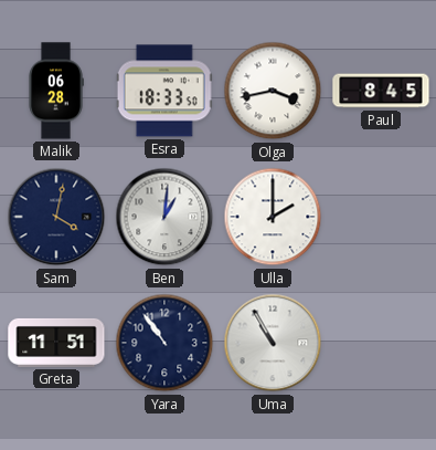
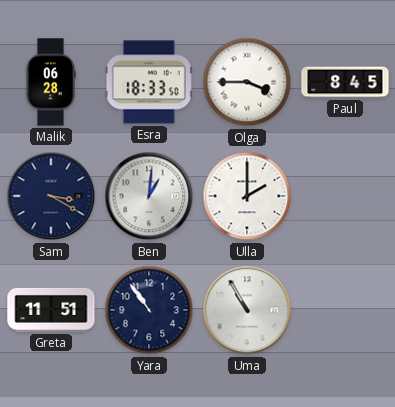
Olga: 3:43 -> 3:45
Sam: 4:02 -> 3:20
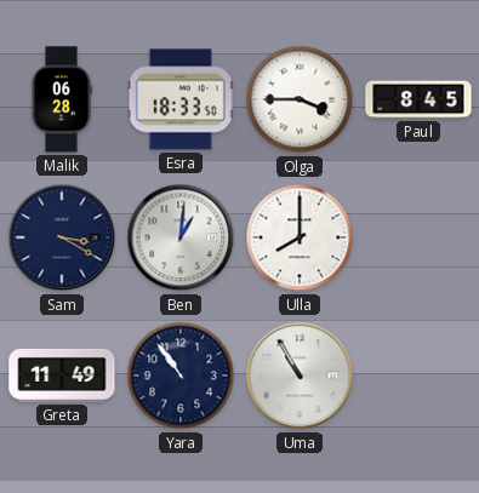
Ulla: 2:00 -> 8:00
Greta: 11:51 -> 11:49
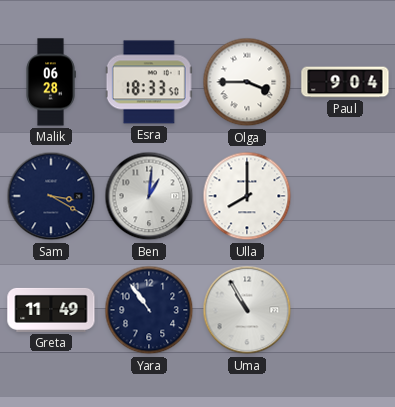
Paul: 8:45 -> 9:04
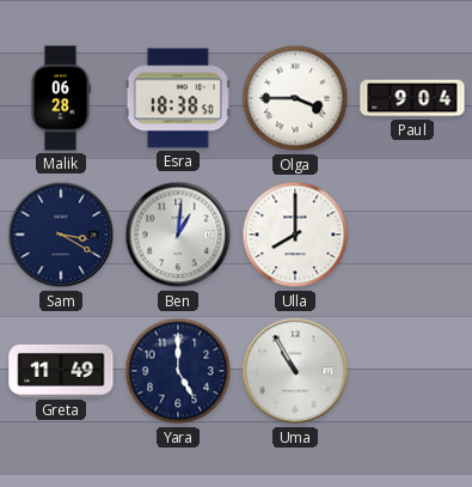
Esra: 18:33 -> 18:38
Yara: 10:54 -> 5:00
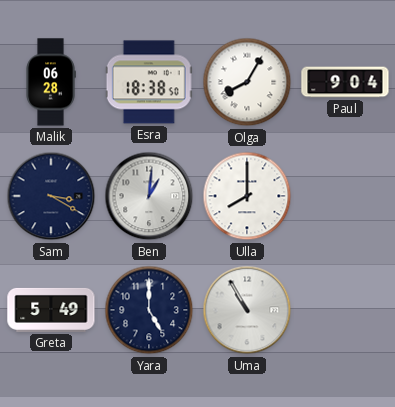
Olga: 3:45 -> 8:05
Greta: 11:49 -> 5:49
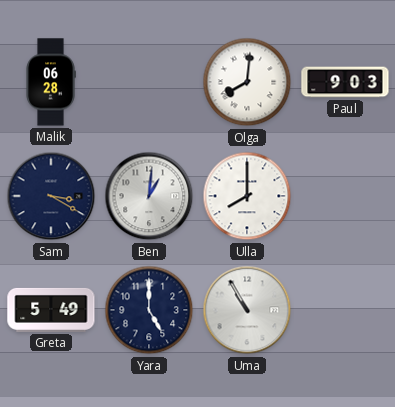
Esra: 18:38 -> none
Olga: 8:05 -> 8:01
Paul: 9:04 -> 9:03
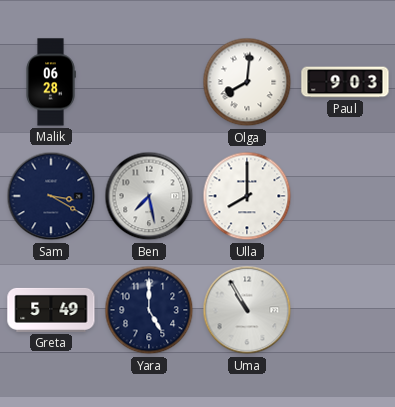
Ben: 1:01 -> 7:28
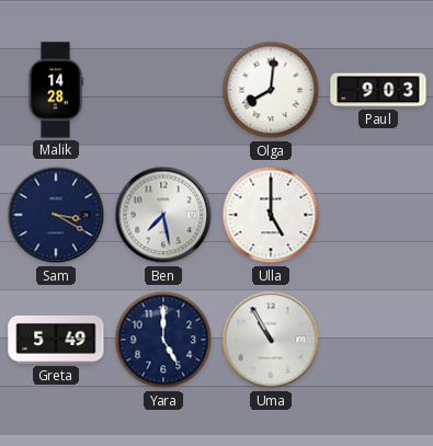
Malik: 06:28 -> 14:28
Ulla: 8:00 -> 5:00
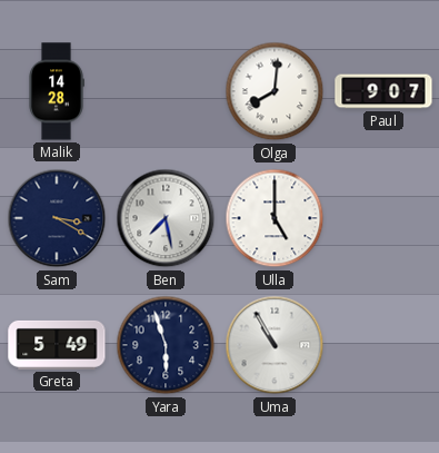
Paul: 9:03 -> 9:07
Yara: 5:00 -> 5:57
